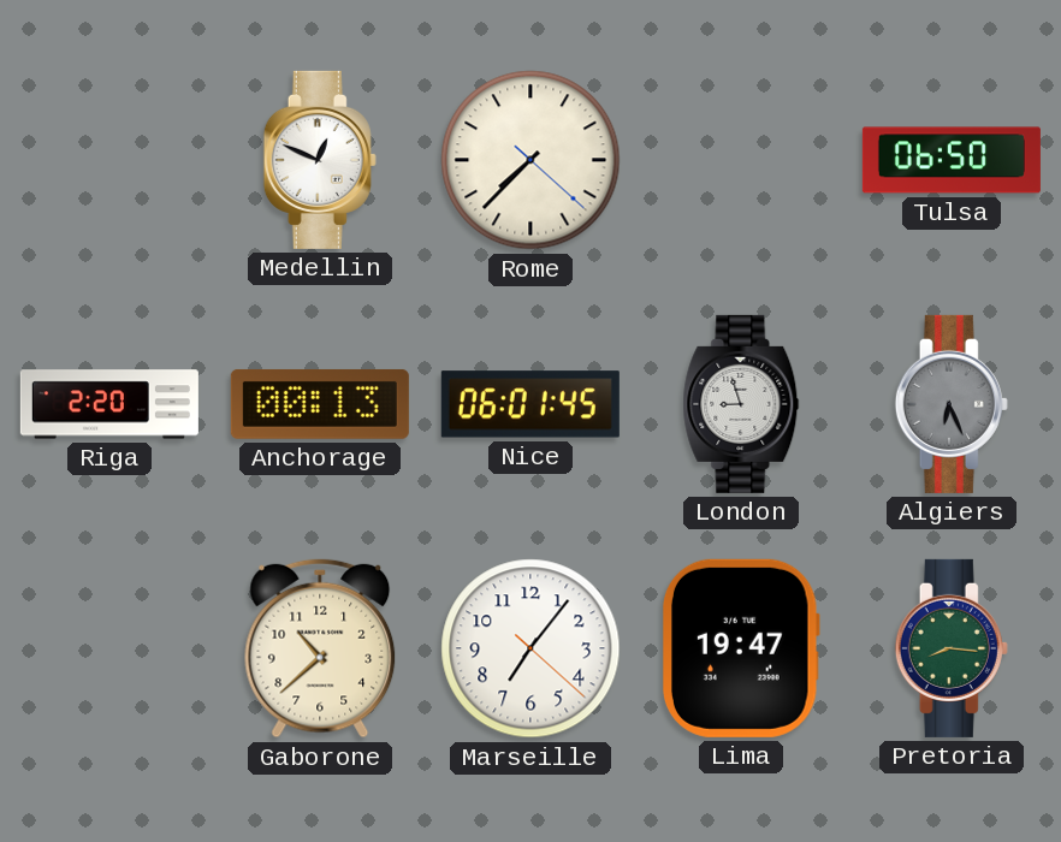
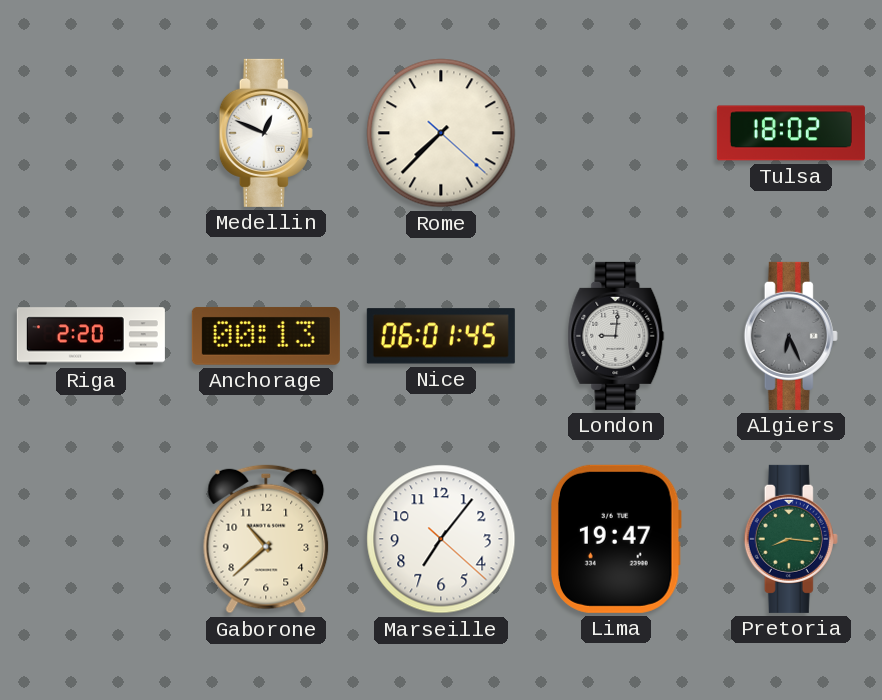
Tulsa: 06:50 -> 18:02
London: 8:57 -> 9:01
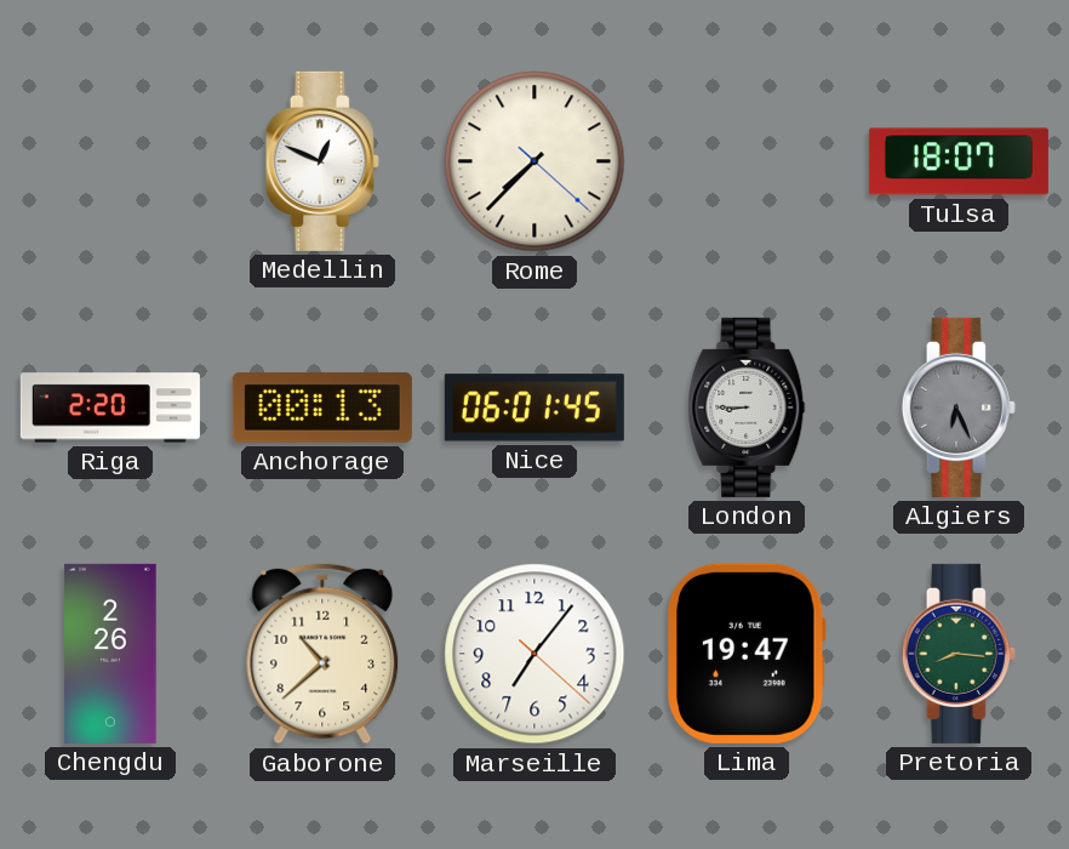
Tulsa: 18:02 -> 18:07
London: 9:01 -> 8:45
Chengdu: none -> 2:26
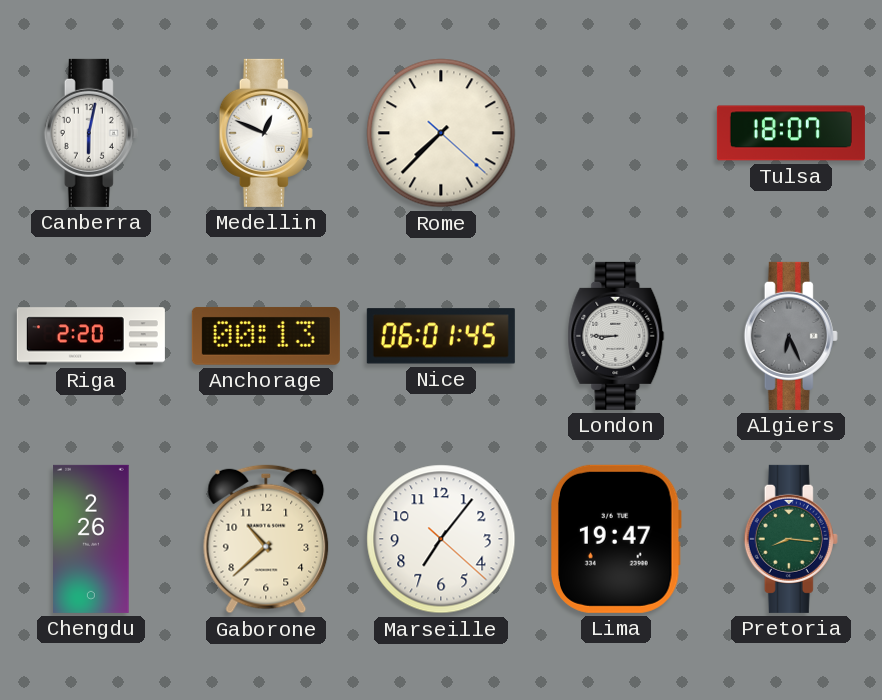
Canberra: none -> 6:02
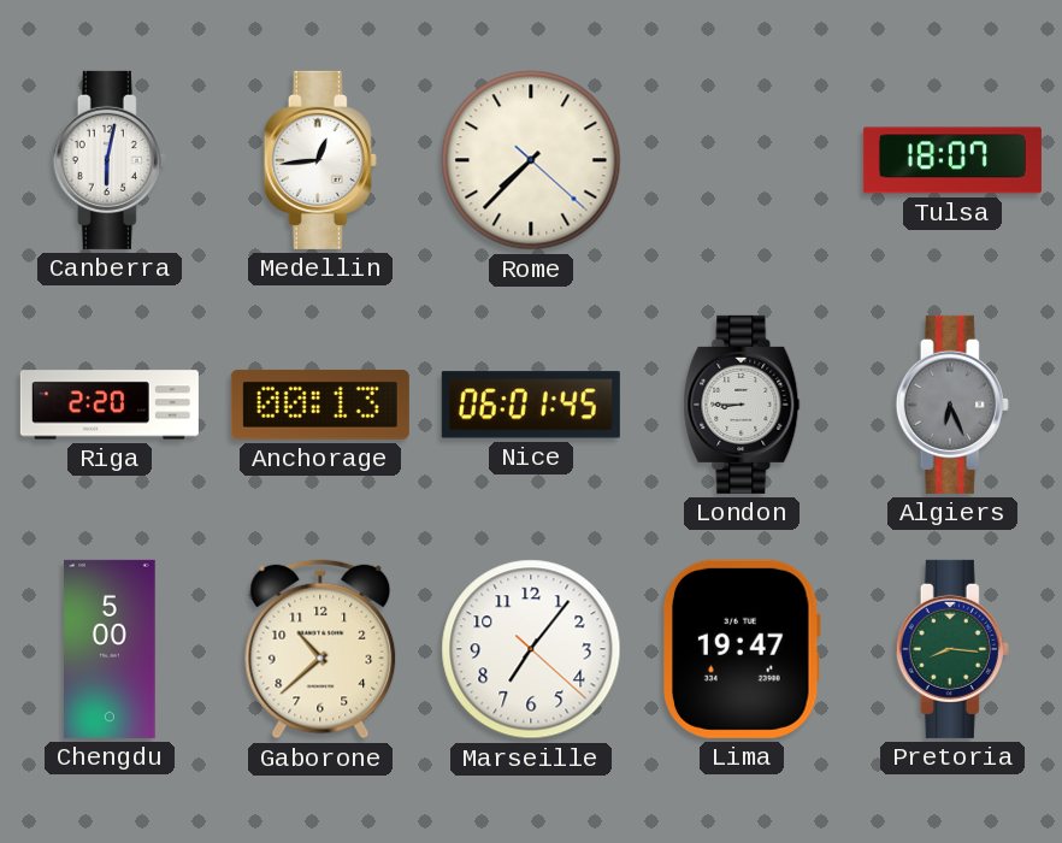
Medellin: 12:49 -> 12:44
Chengdu: 2:26 -> 5:00
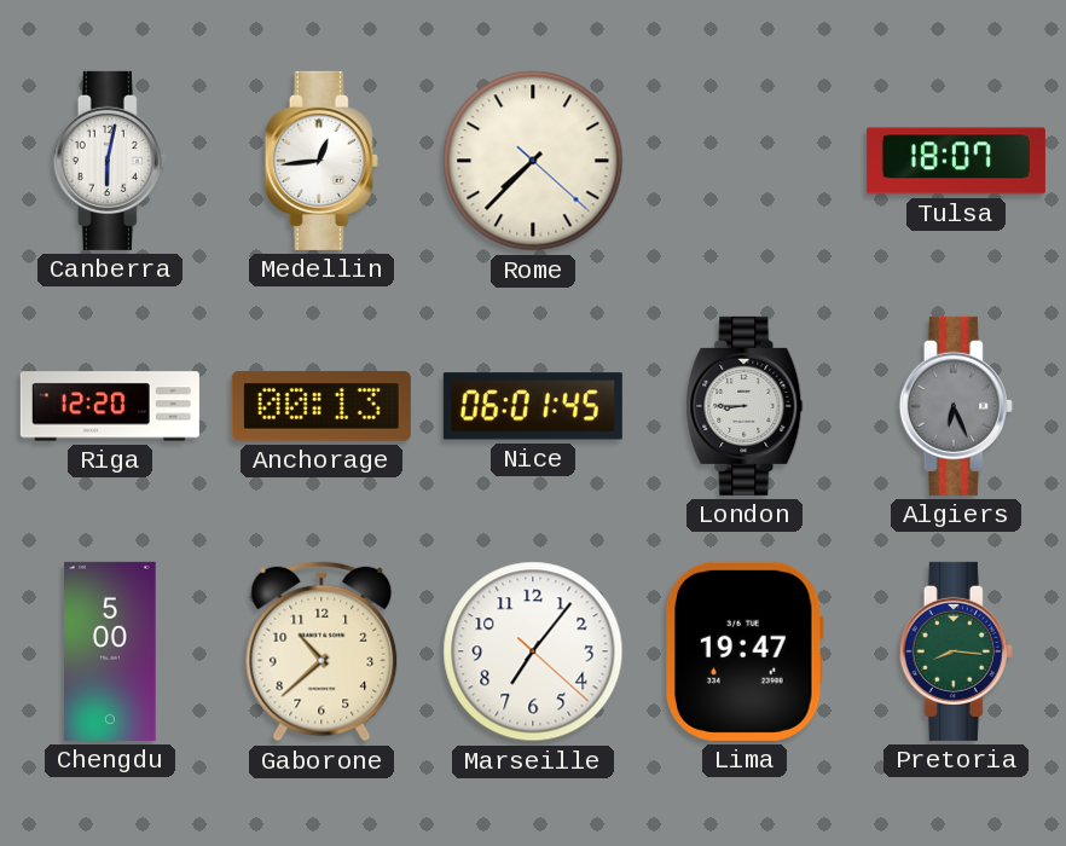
Riga: 2:20 -> 12:20
